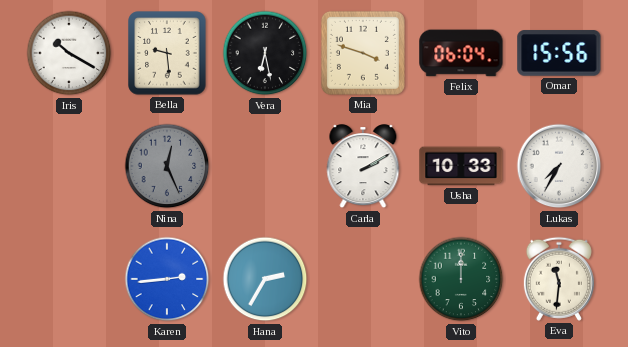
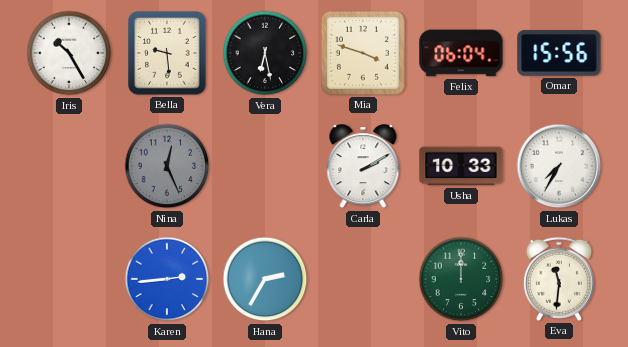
Iris: 10:20 -> 10:25
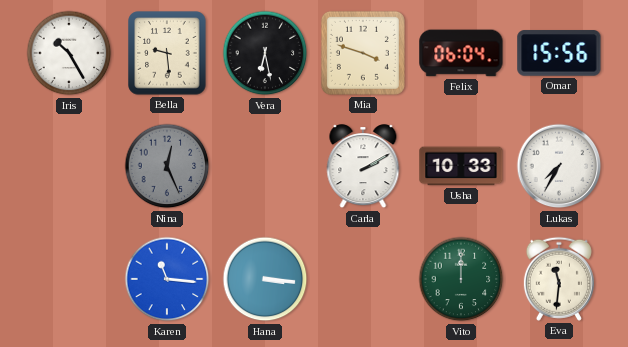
Karen: 2:44 -> 11:16
Hana: 2:35 -> 3:16
